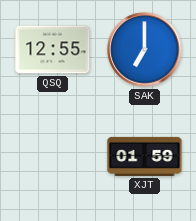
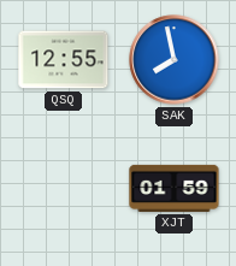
SAK: 7:00 -> 7:58
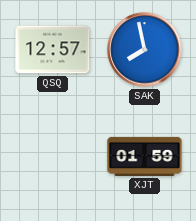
QSQ: 12:55 -> 12:57
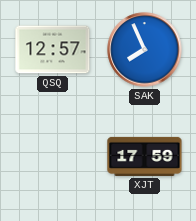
SAK: 7:58 -> 7:56
XJT: 01:59 -> 17:59
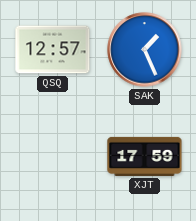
SAK: 7:56 -> 1:26
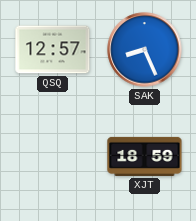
SAK: 1:26 -> 8:26
XJT: 17:59 -> 18:59
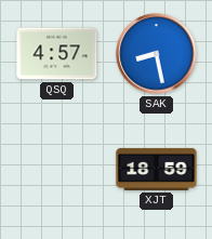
QSQ: 12:57 -> 4:57
SAK: 8:26 -> 8:28
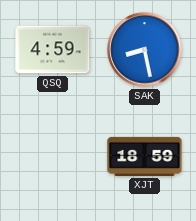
QSQ: 4:57 -> 4:59
